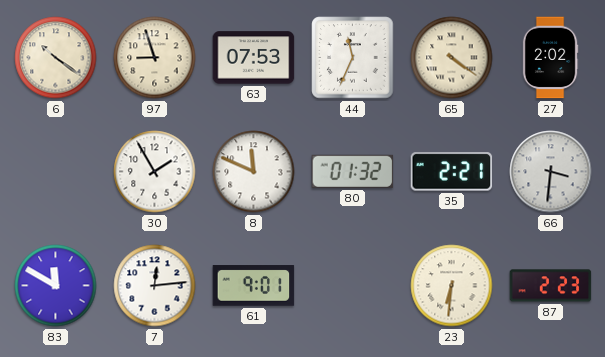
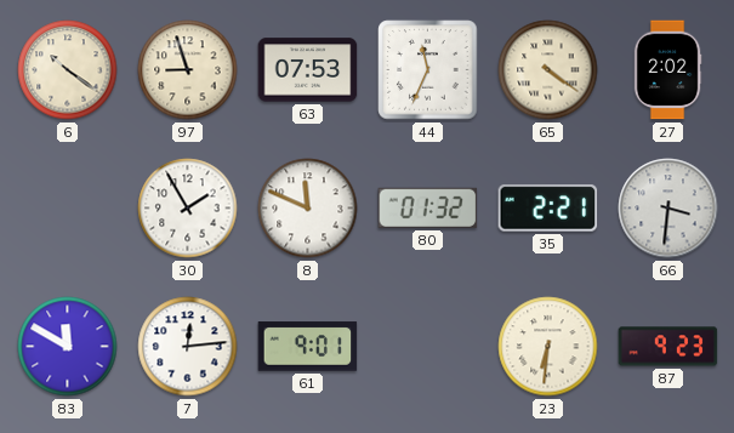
87: 2:23 -> 9:23
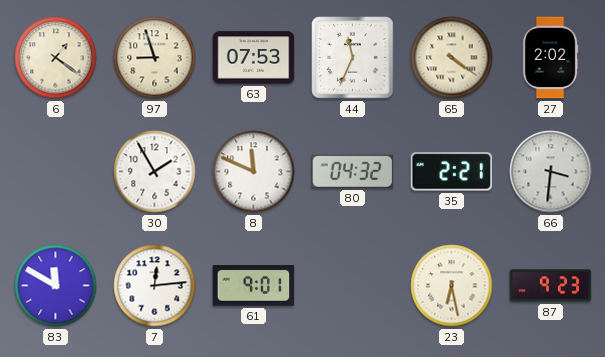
6: 10:21 -> 1:21
80: 01:32 -> 04:32
23: 6:31 -> 6:28
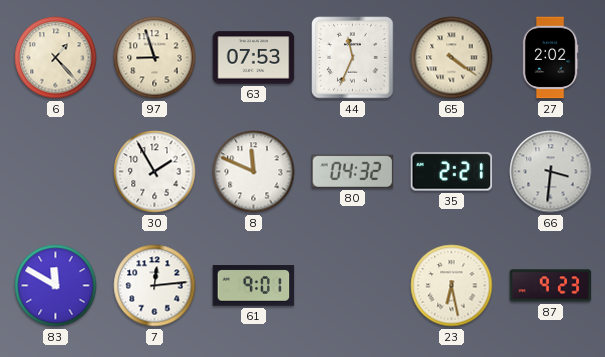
6: 1:21 -> 1:23
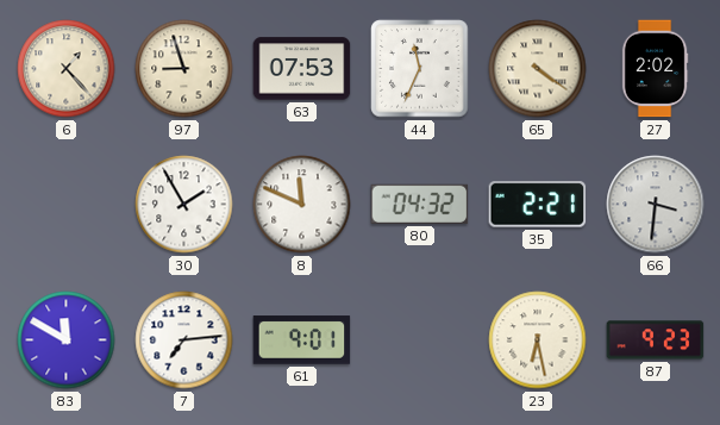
7: 12:14 -> 7:14
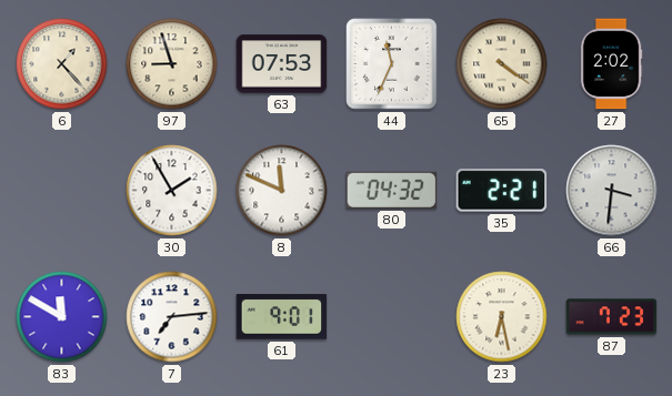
87: 9:23 -> 7:23
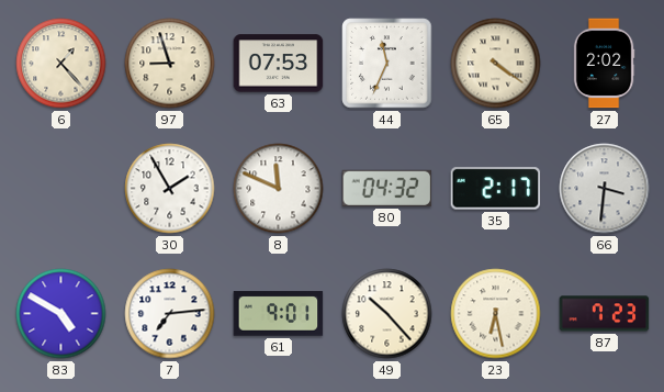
35: 2:21 -> 2:17
83: 11:50 -> 4:50
49: none -> 10:23
